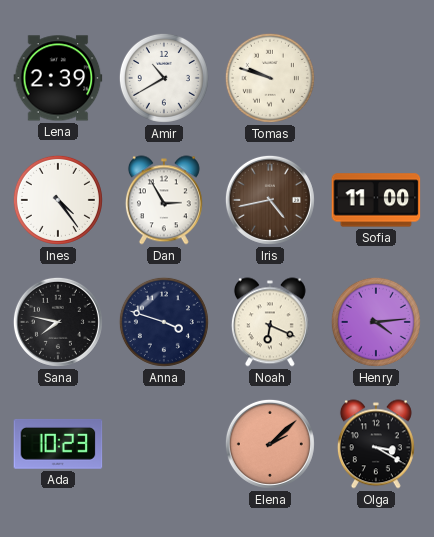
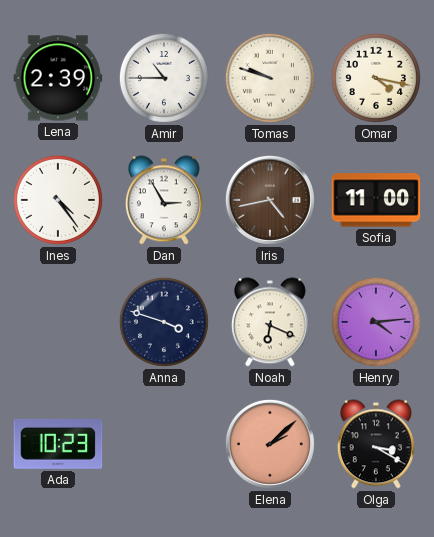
Amir: 10:40 -> 10:45
Omar: none -> 4:17
Sana: 7:47 -> none
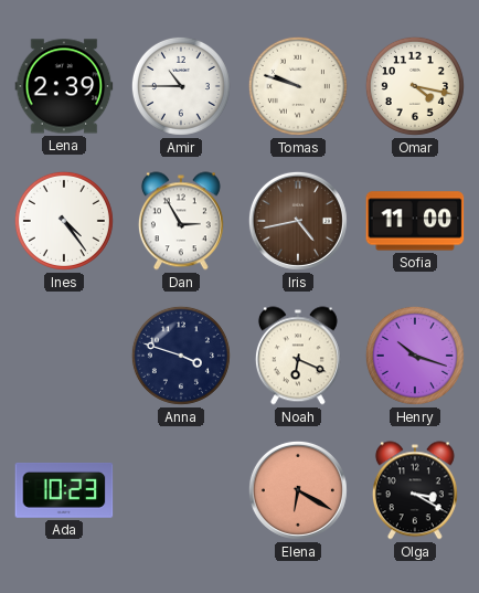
Henry: 4:14 -> 10:18
Elena: 2:08 -> 6:20
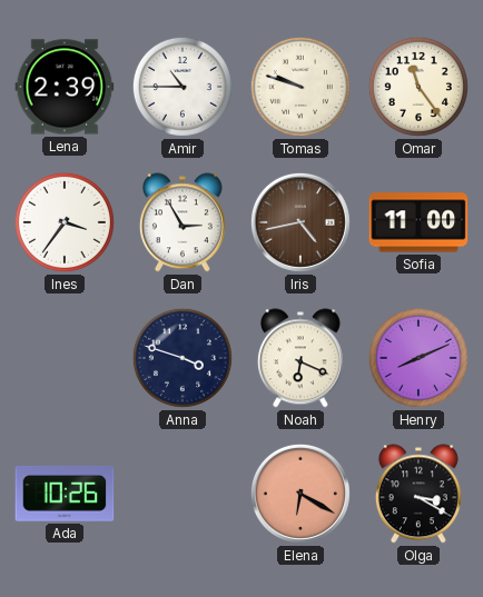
Omar: 4:17 -> 11:24
Ines: 4:24 -> 3:36
Henry: 10:18 -> 8:11
Ada: 10:23 -> 10:26
